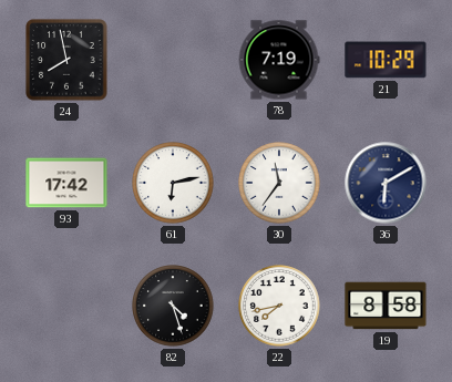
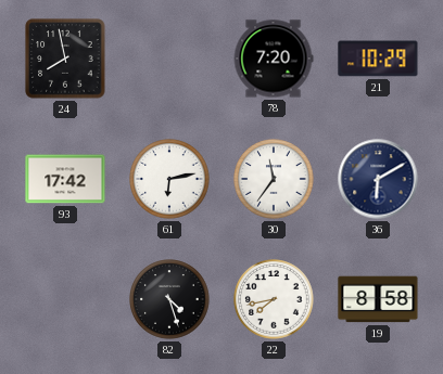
78: 7:19 -> 7:20
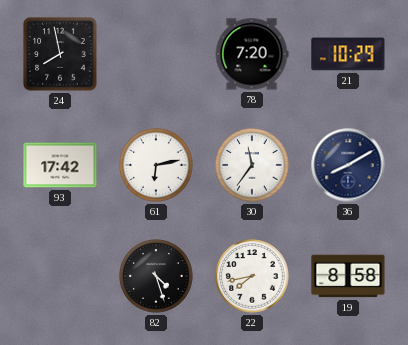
36: 6:10 -> 8:10
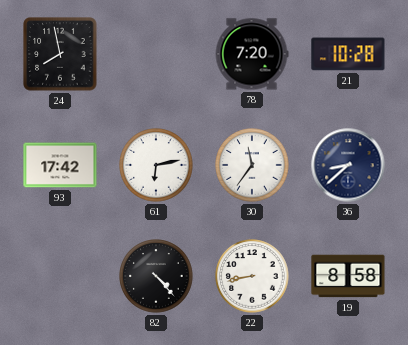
21: 10:29 -> 10:28
36: 8:10 -> 8:38
82: 4:27 -> 4:23
22: 7:43 -> 8:43
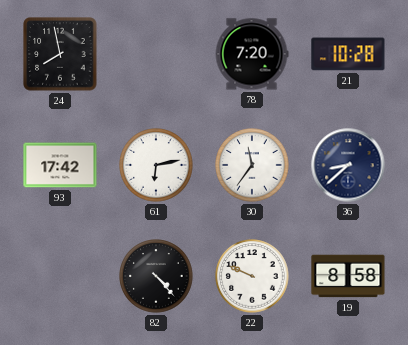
22: 8:43 -> 9:49
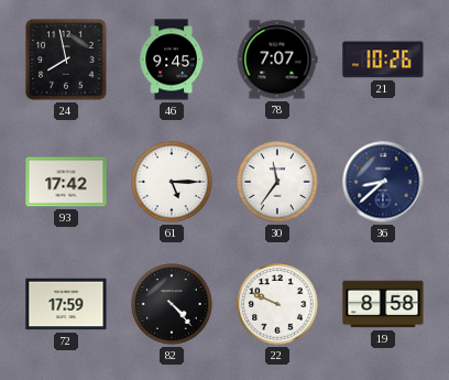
46: none -> 9:45
78: 7:20 -> 7:07
21: 10:28 -> 10:26
61: 6:13 -> 5:15
72: none -> 17:59
